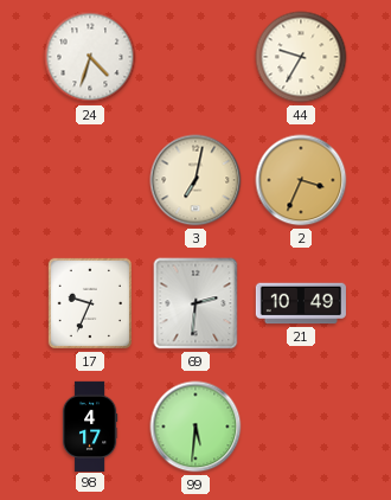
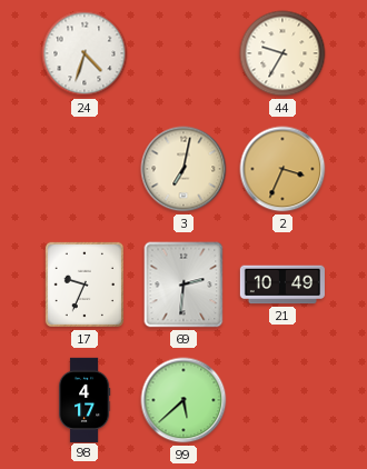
99: 5:31 -> 5:38
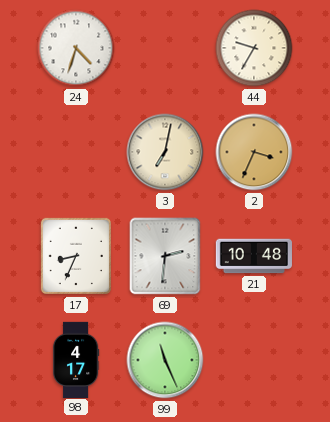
17: 9:34 -> 8:34
21: 10:49 -> 10:48
99: 5:38 -> 11:26
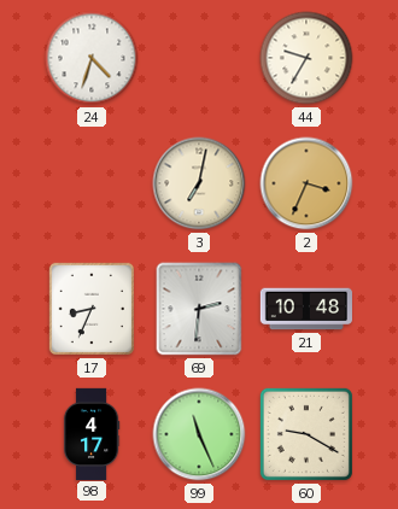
60: none -> 9:20
